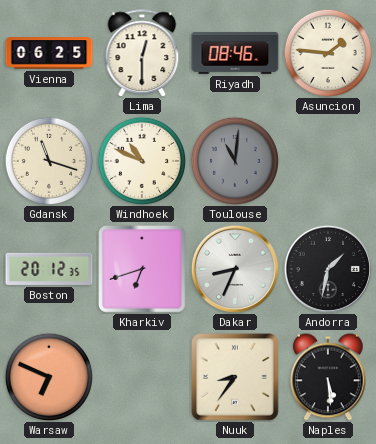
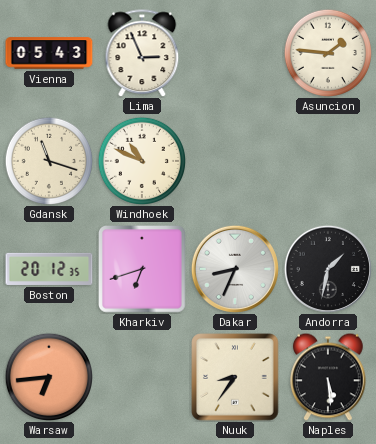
Vienna: 06:25 -> 05:43
Lima: 12:30 -> 2:56
Riyadh: 08:46 -> none
Toulouse: 11:01 -> none
Warsaw: 6:49 -> 6:44
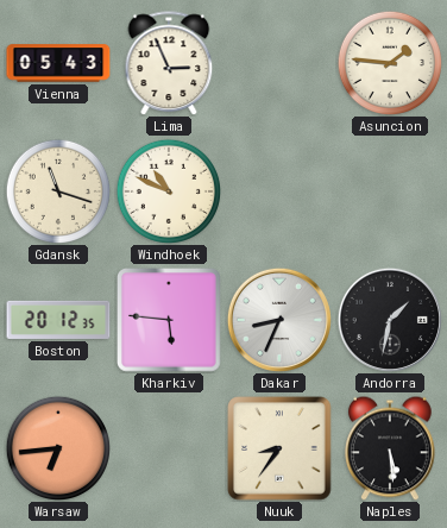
Kharkiv: 6:42 -> 5:46
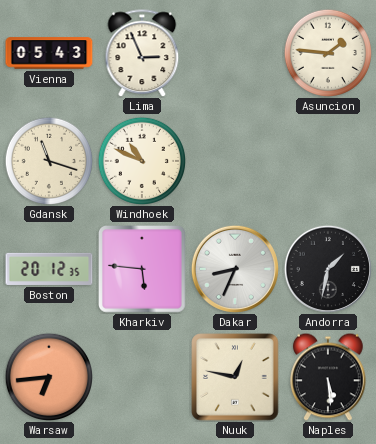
Nuuk: 8:36 -> 12:47
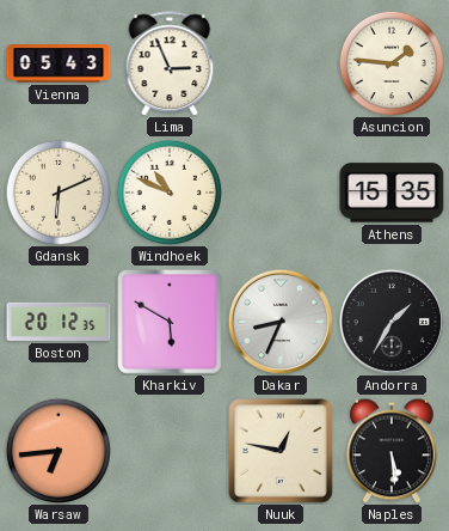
Gdansk: 11:18 -> 6:11
Athens: none -> 15:35
Kharkiv: 5:46 -> 5:50
Andorra: 1:32 -> 1:35
